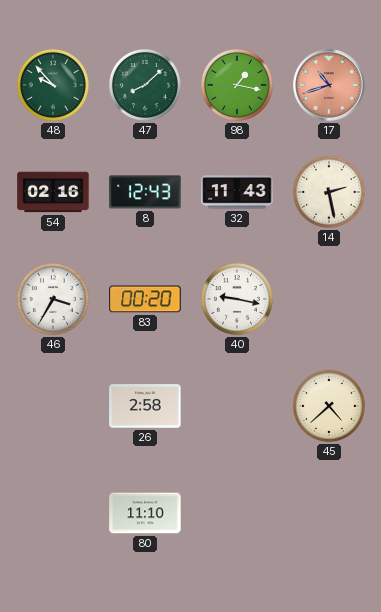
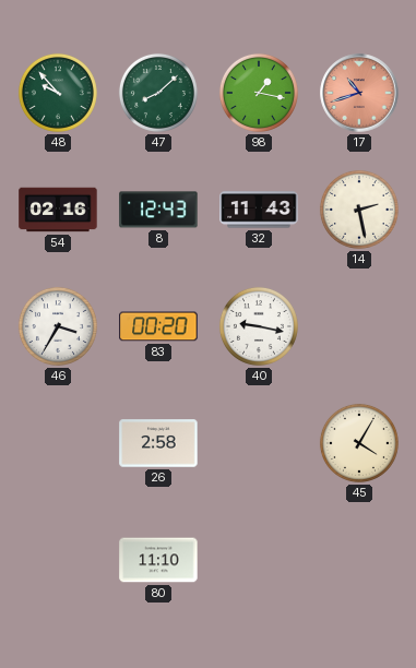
45: 4:38 -> 4:05
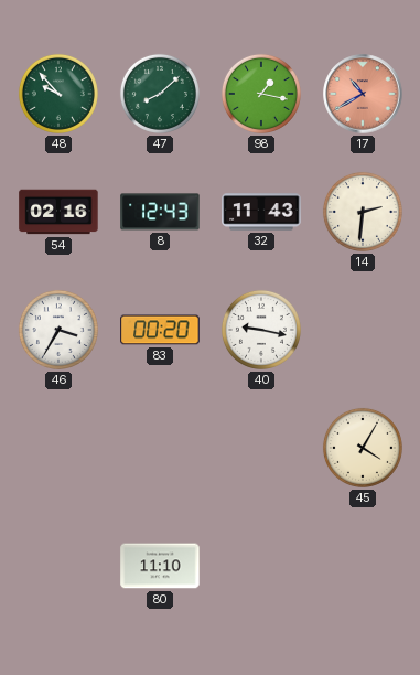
17: 10:42 -> 10:40
14: 2:28 -> 2:31
26: 2:58 -> none
